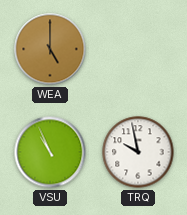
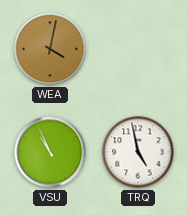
WEA: 5:00 -> 4:02
TRQ: 9:58 -> 4:58
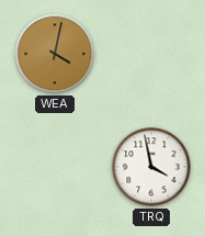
VSU: 10:56 -> none
TRQ: 4:58 -> 3:58
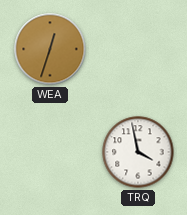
WEA: 4:02 -> 12:33
